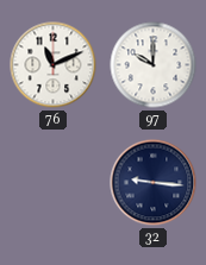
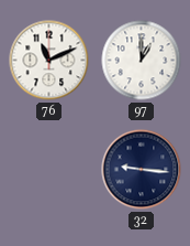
97: 10:00 -> 1:00
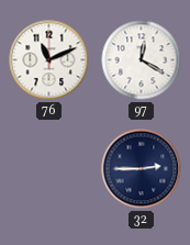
97: 1:00 -> 12:20
32: 9:16 -> 2:45
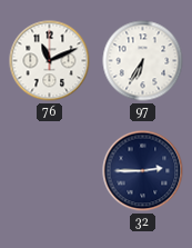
97: 12:20 -> 6:35
